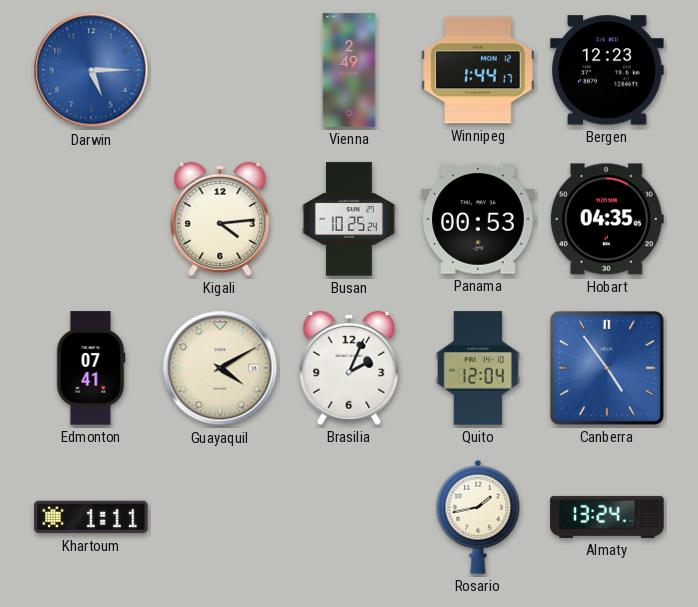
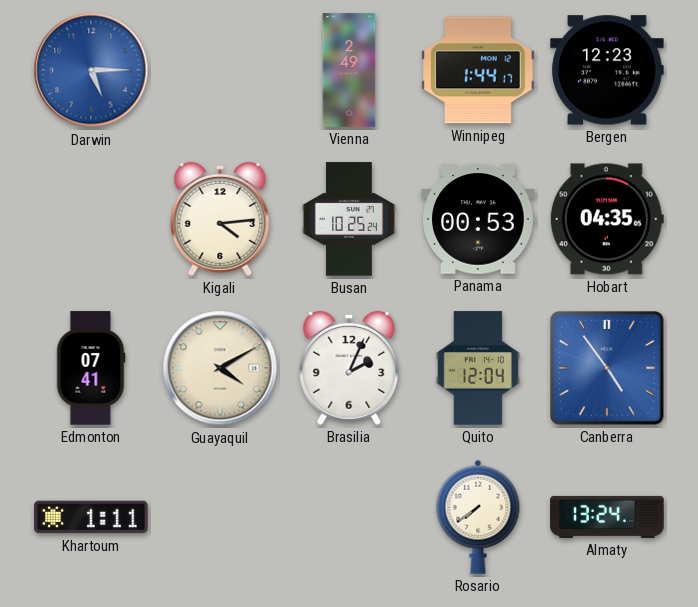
Rosario: 1:43 -> 7:39
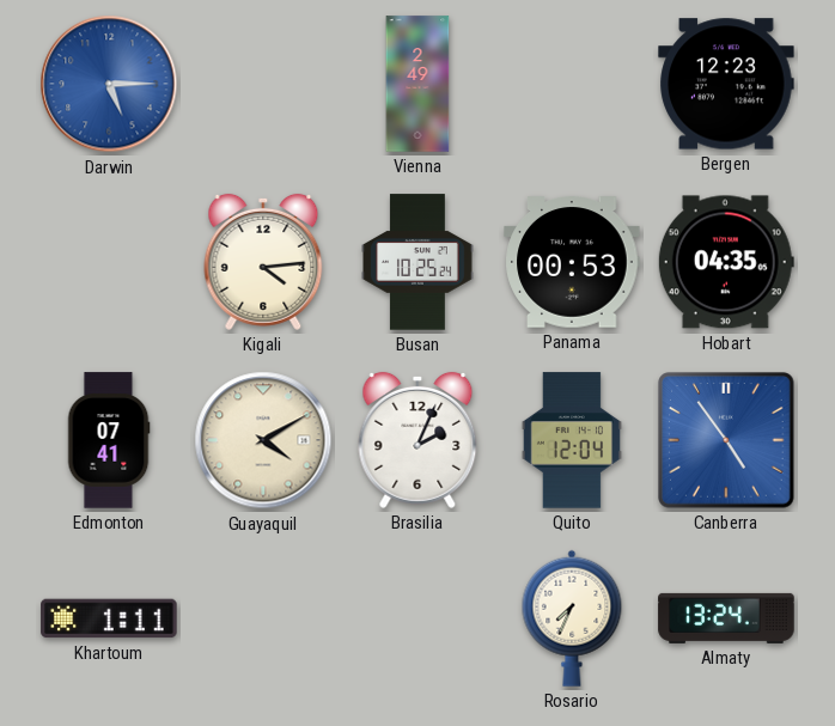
Winnipeg: 1:44 -> none
Rosario: 7:39 -> 7:34
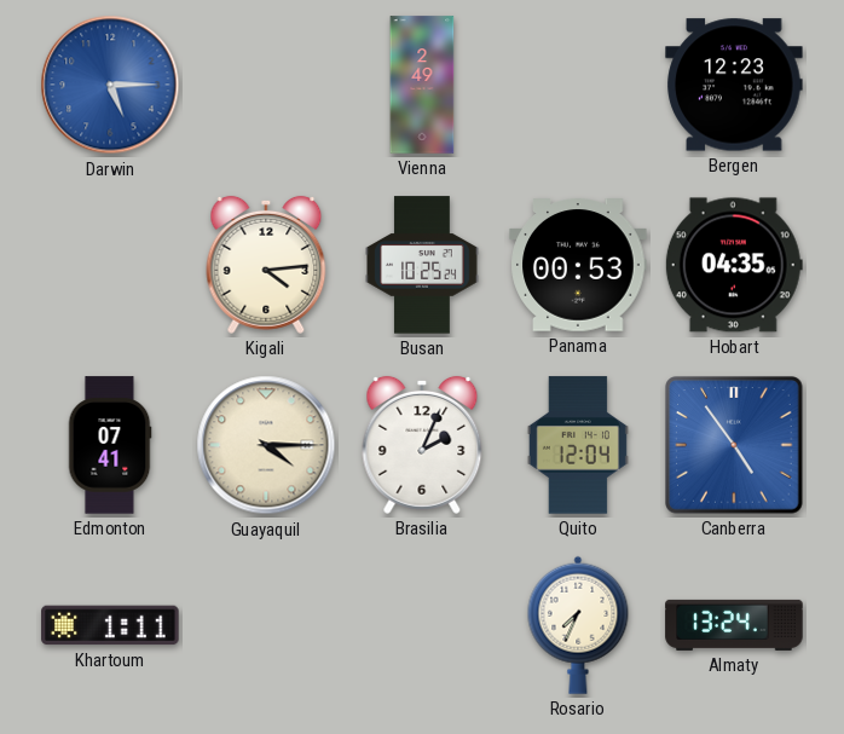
Guayaquil: 4:10 -> 4:15
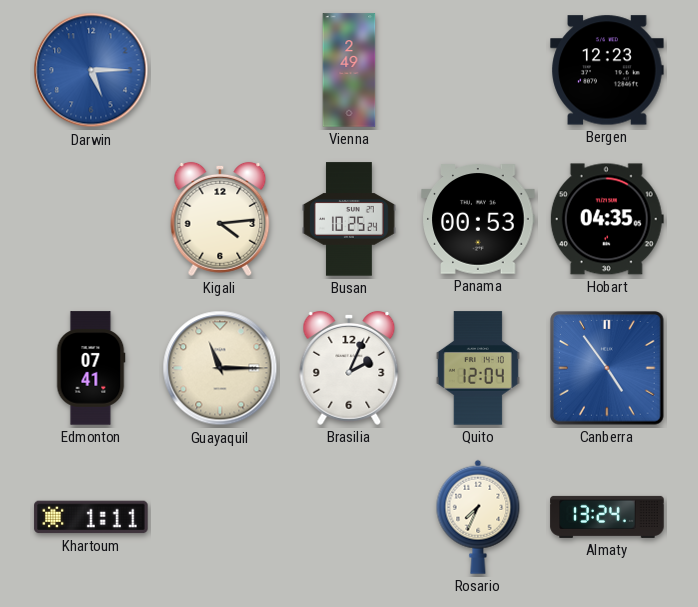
Guayaquil: 4:15 -> 11:15
